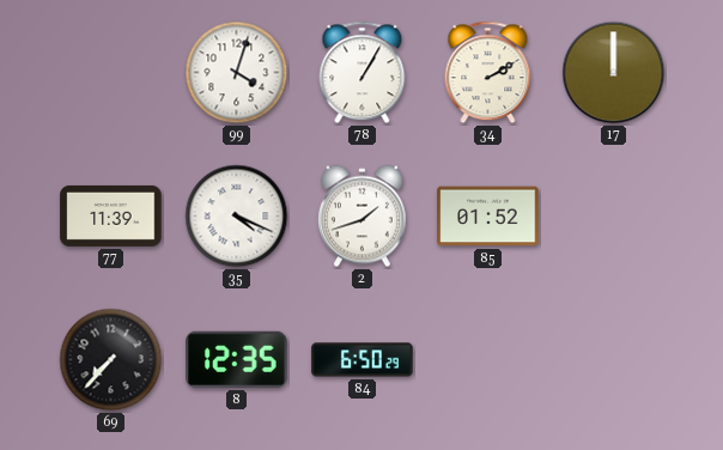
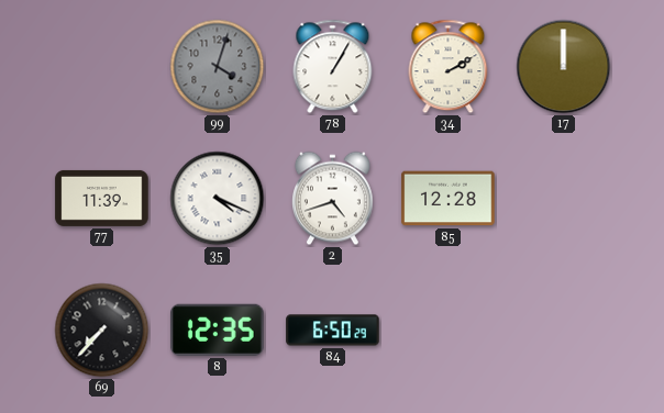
99 dial: white -> grey
2: 1:42 -> 4:42
85: 01:52 -> 12:28
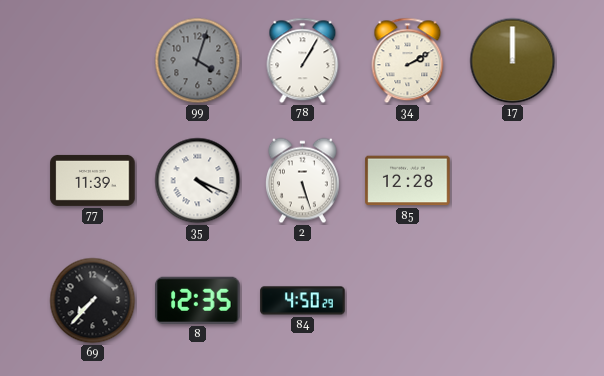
2: 4:42 -> 5:27
84: 6:50 -> 4:50
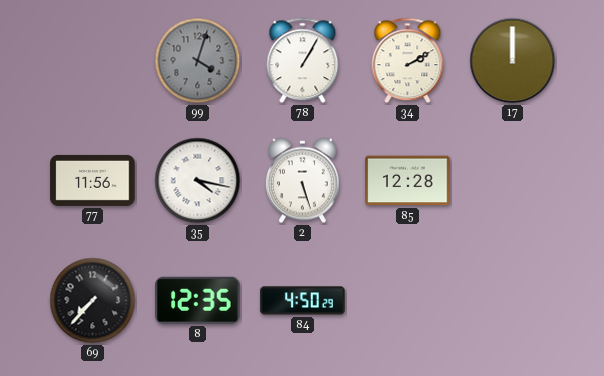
77: 11:39 -> 11:56
35: 4:19 -> 4:17
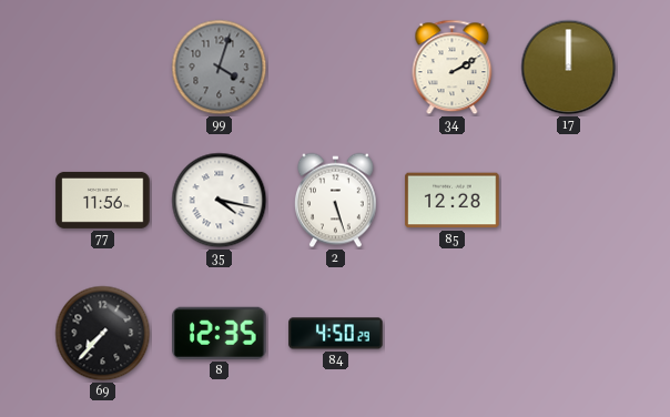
78: 1:05 -> none
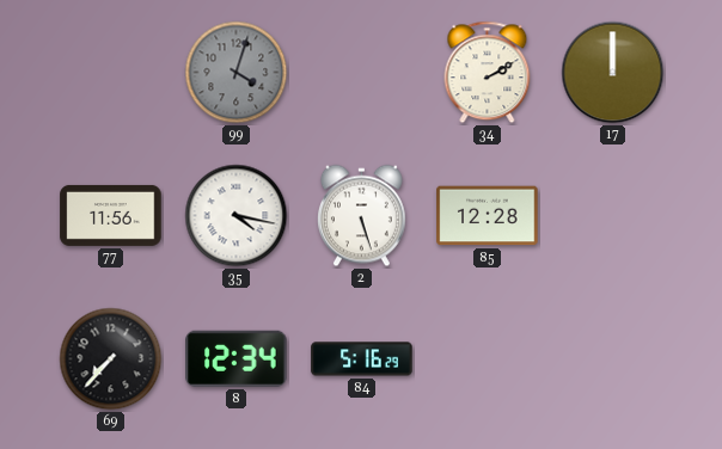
8: 12:35 -> 12:34
84: 4:50 -> 5:16
